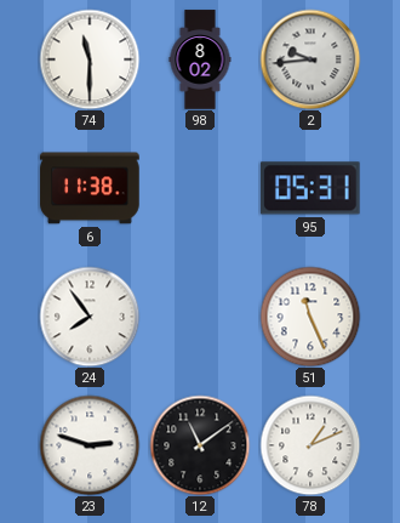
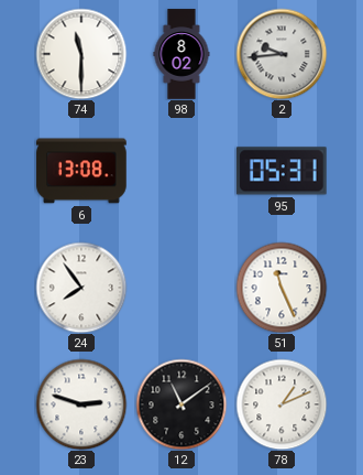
6: 11:38 -> 13:08
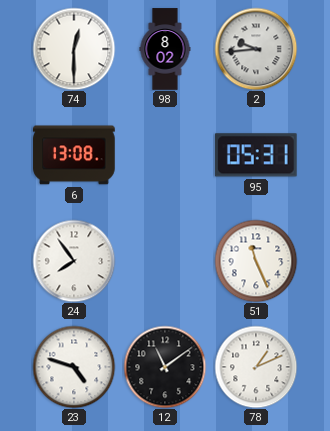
74: 11:30 -> 12:30
23: 2:48 -> 4:48
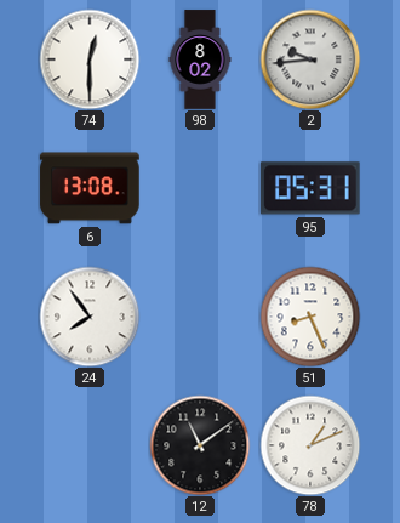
51: 11:26 -> 8:26
23: 4:48 -> none
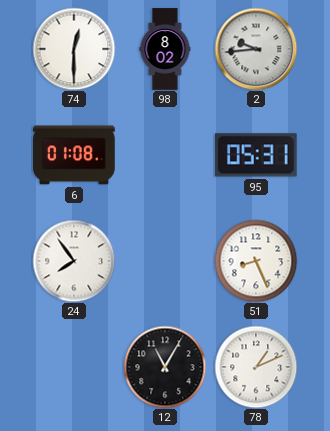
6: 13:08 -> 01:08
12: 11:09 -> 11:05
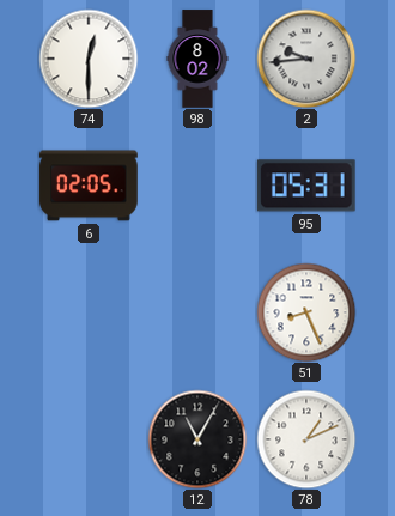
6: 01:08 -> 02:05
24: 7:54 -> none
